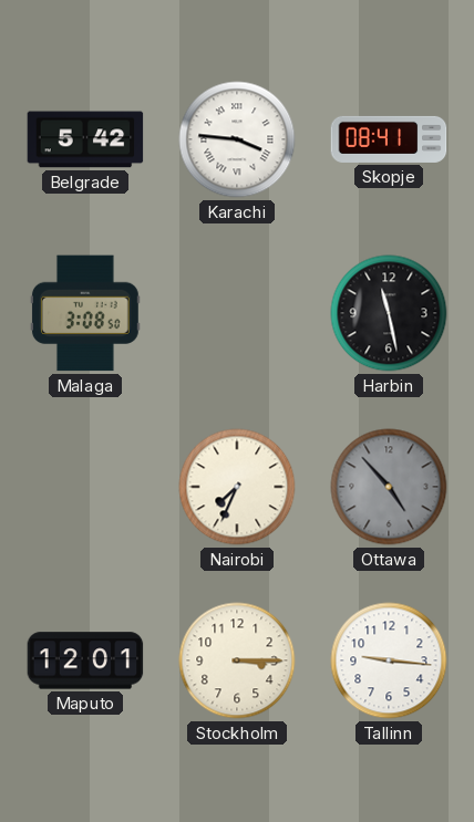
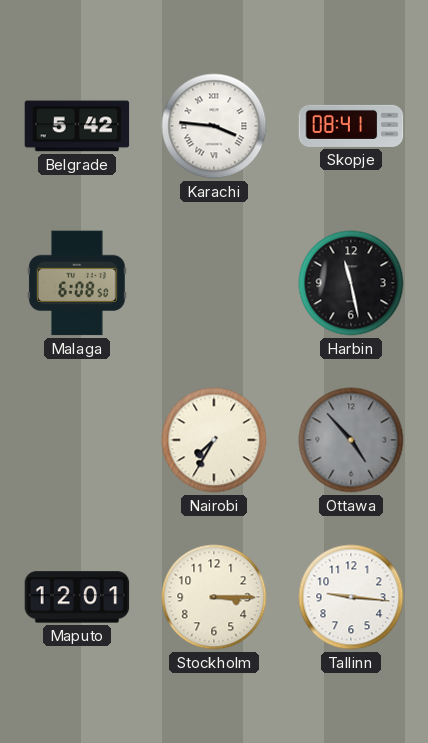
Malaga: 3:08 -> 6:08
Nairobi: 7:34 -> 7:35
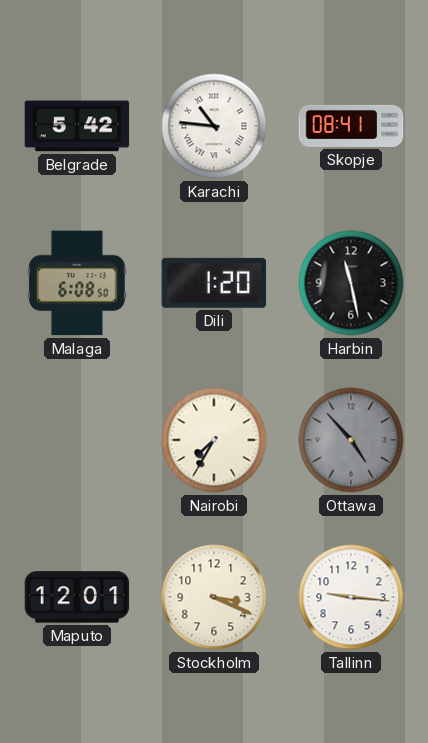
Karachi: 3:46 -> 10:46
Dili: none -> 1:20
Stockholm: 3:15 -> 3:19
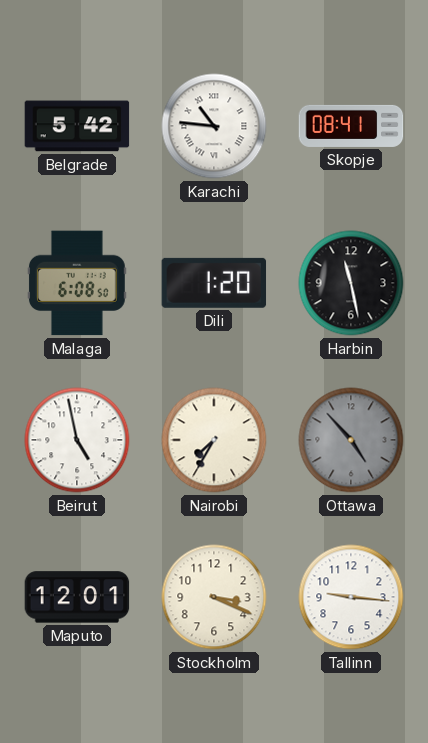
Beirut: none -> 4:58
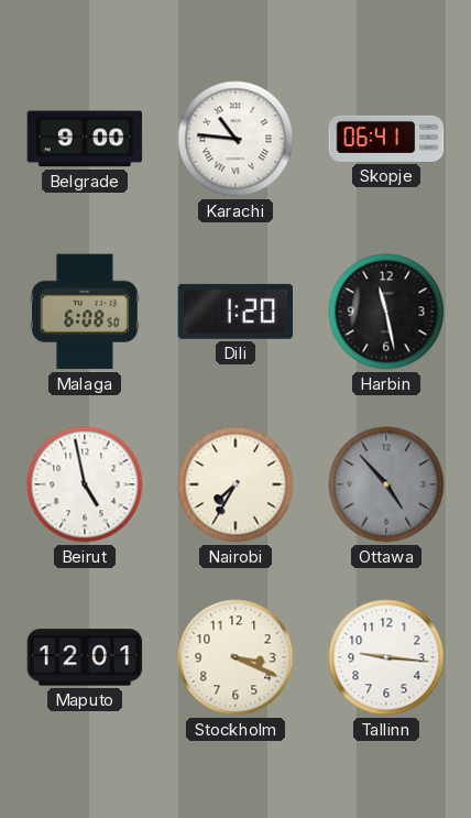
Belgrade: 5:42 -> 9:00
Skopje: 08:41 -> 06:41
